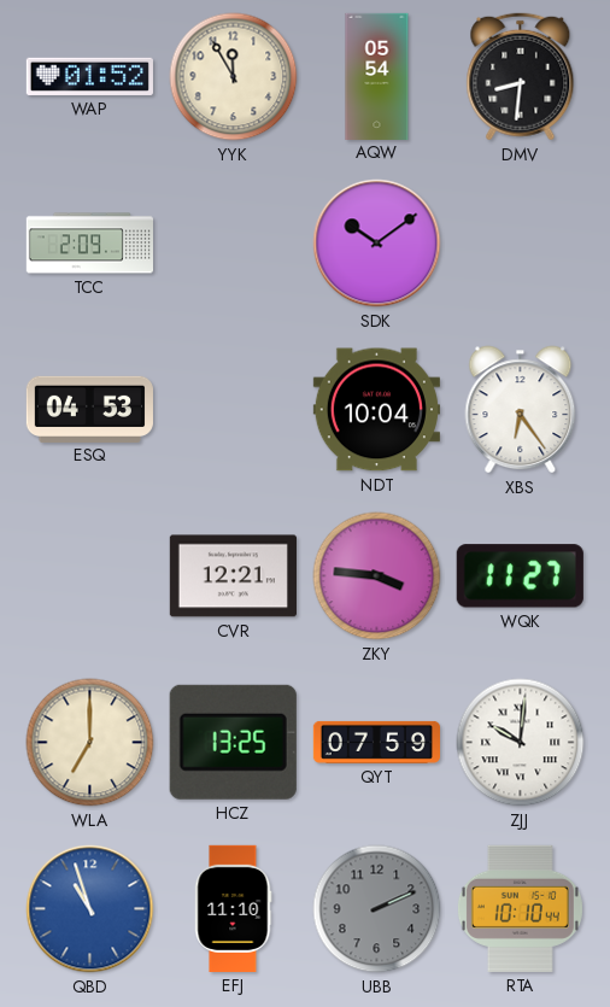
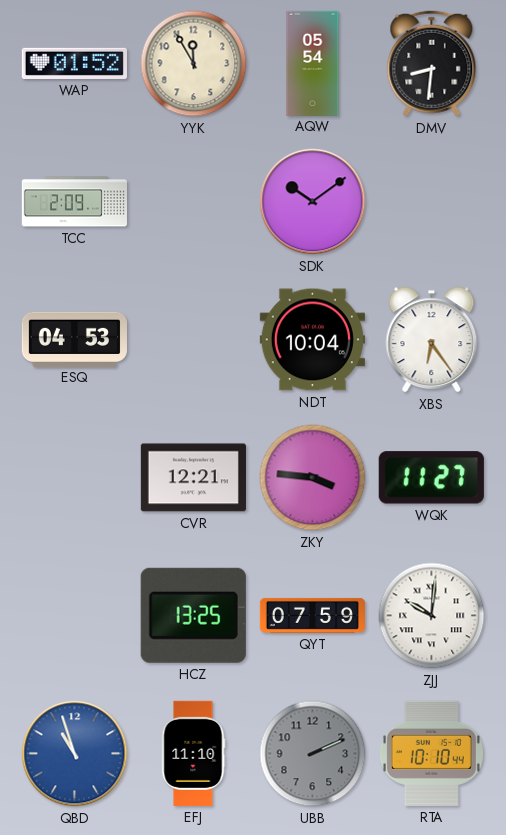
WLA: 7:00 -> none
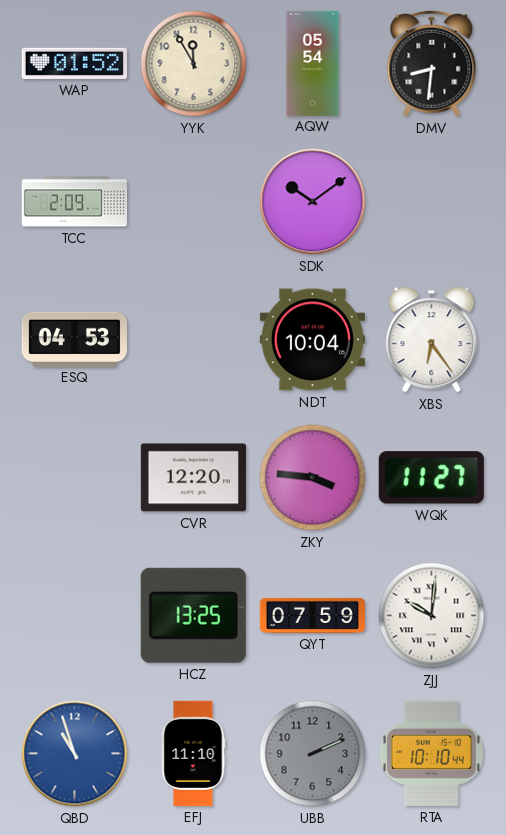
CVR: 12:21 -> 12:20
